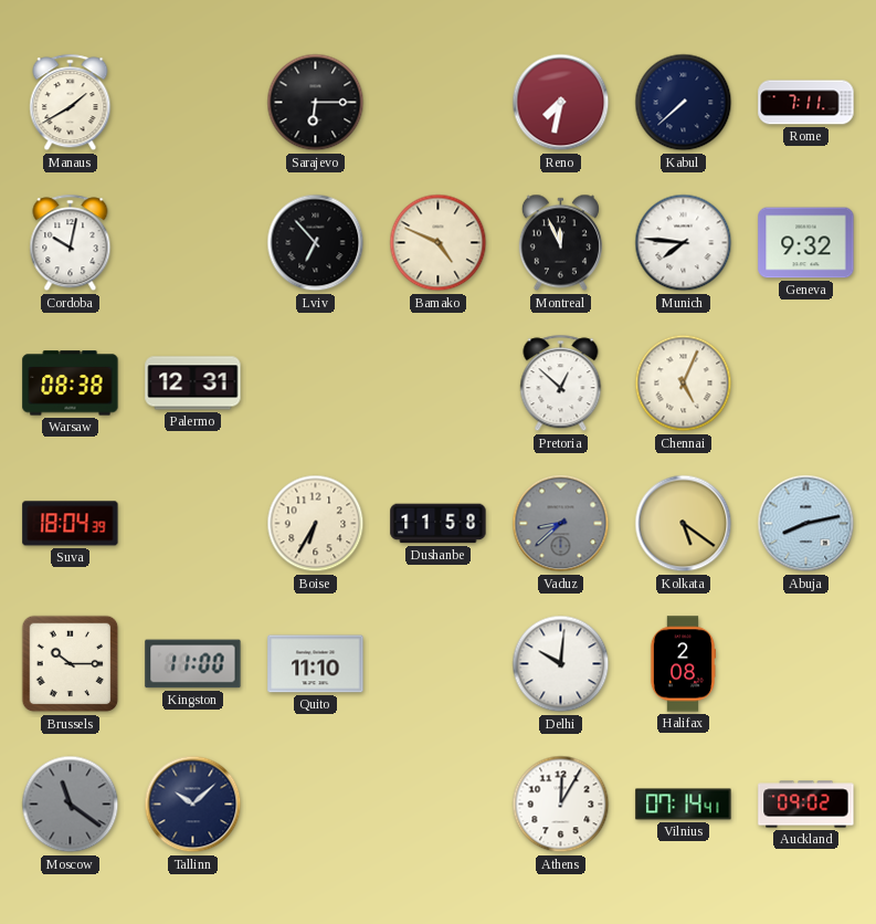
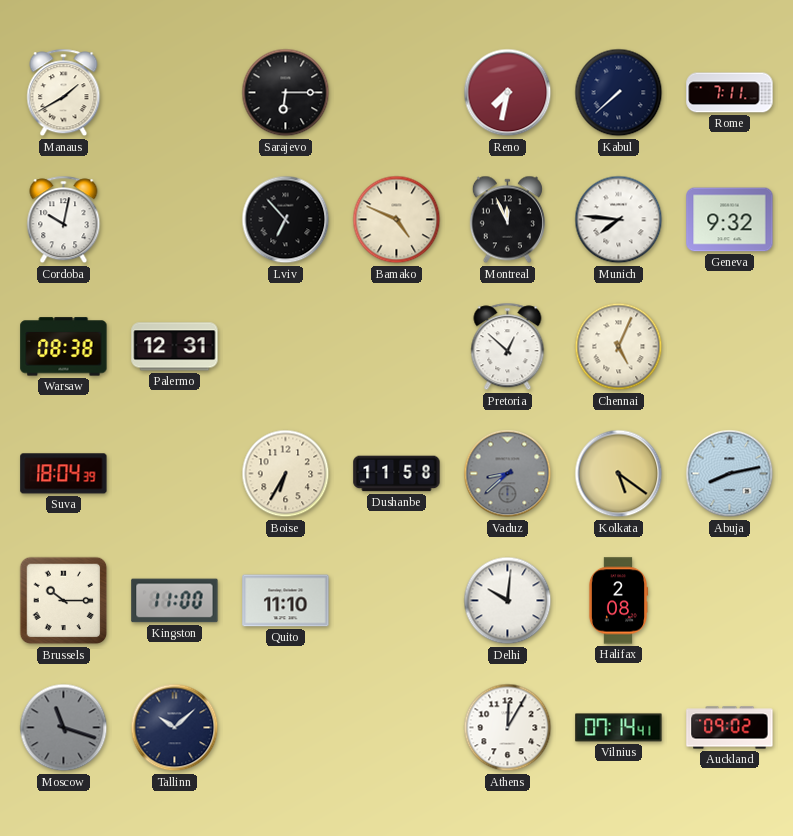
Moscow: 11:21 -> 11:18
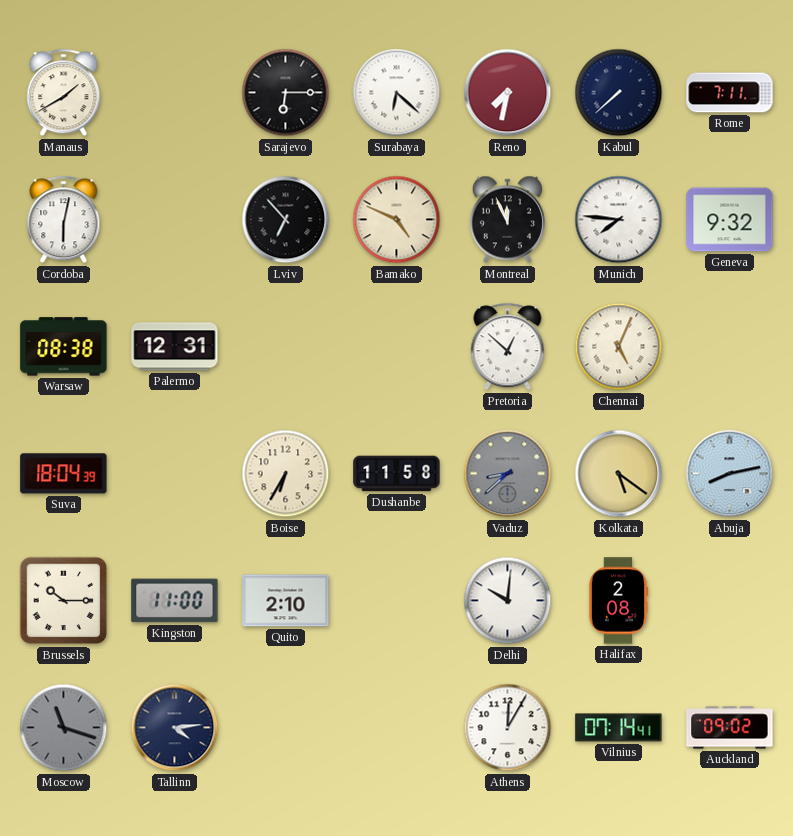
Surabaya: none -> 6:22
Cordoba: 10:02 -> 6:02
Quito: 11:10 -> 2:10
Tallinn: 10:08 -> 4:14
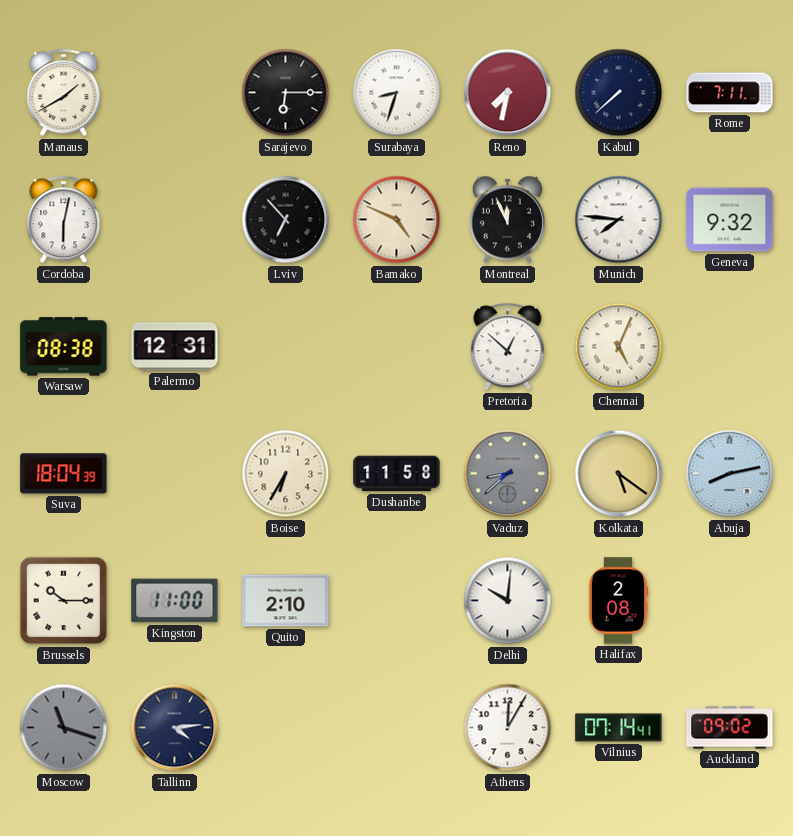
Surabaya: 6:22 -> 8:33
